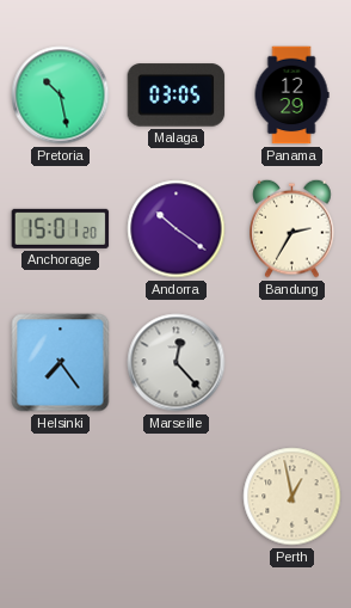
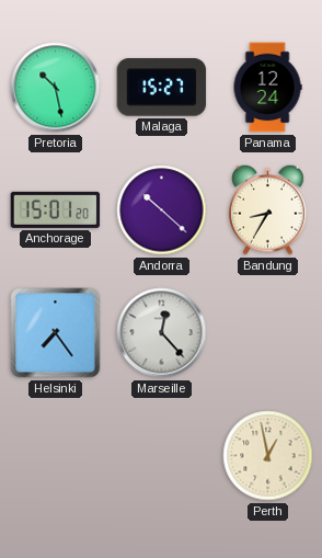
Malaga: 03:05 -> 15:27
Panama: 12:29 -> 12:24
Andorra: 10:21 -> 10:22
Bandung: 2:35 -> 8:35
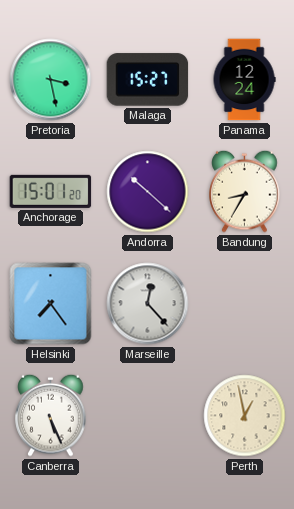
Pretoria: 10:28 -> 3:28
Canberra: none -> 5:26
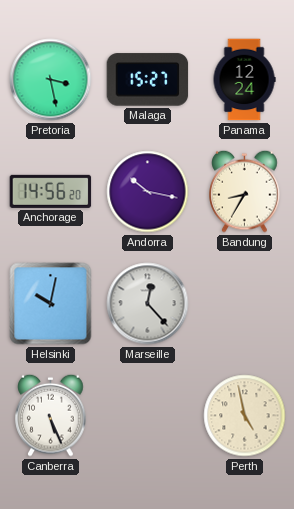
Anchorage: 15:01 -> 14:56
Andorra: 10:22 -> 10:17
Helsinki: 7:24 -> 10:02
Perth: 12:58 -> 4:58
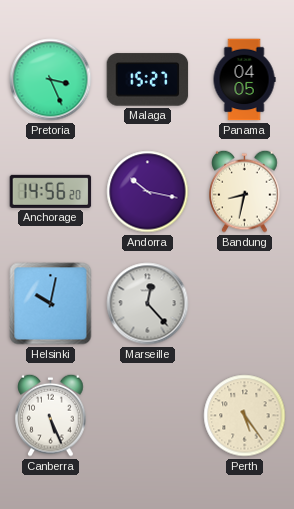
Pretoria: 3:28 -> 3:26
Panama: 12:24 -> 04:05
Bandung: 8:35 -> 8:32
Perth: 4:58 -> 5:24
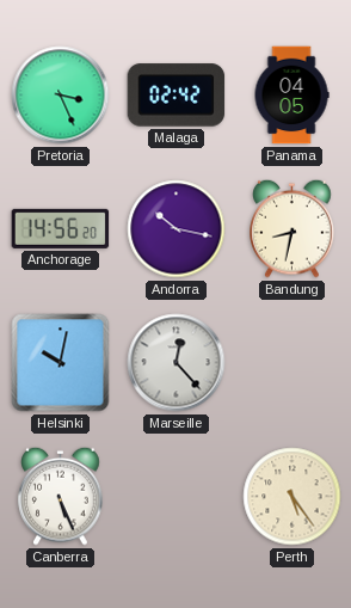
Malaga: 15:27 -> 02:42
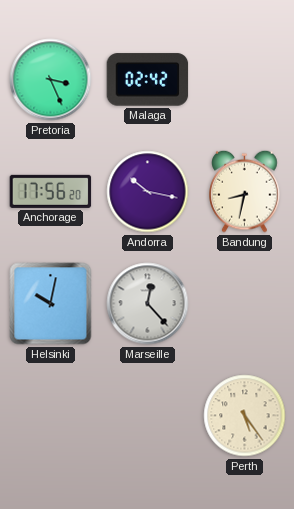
Panama: 04:05 -> none
Anchorage: 14:56 -> 17:56
Canberra: 5:26 -> none
